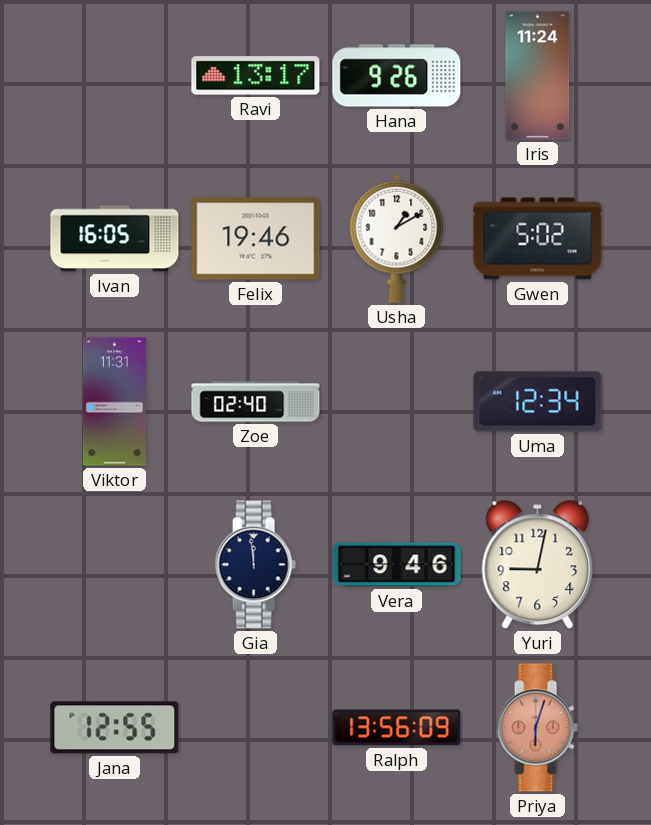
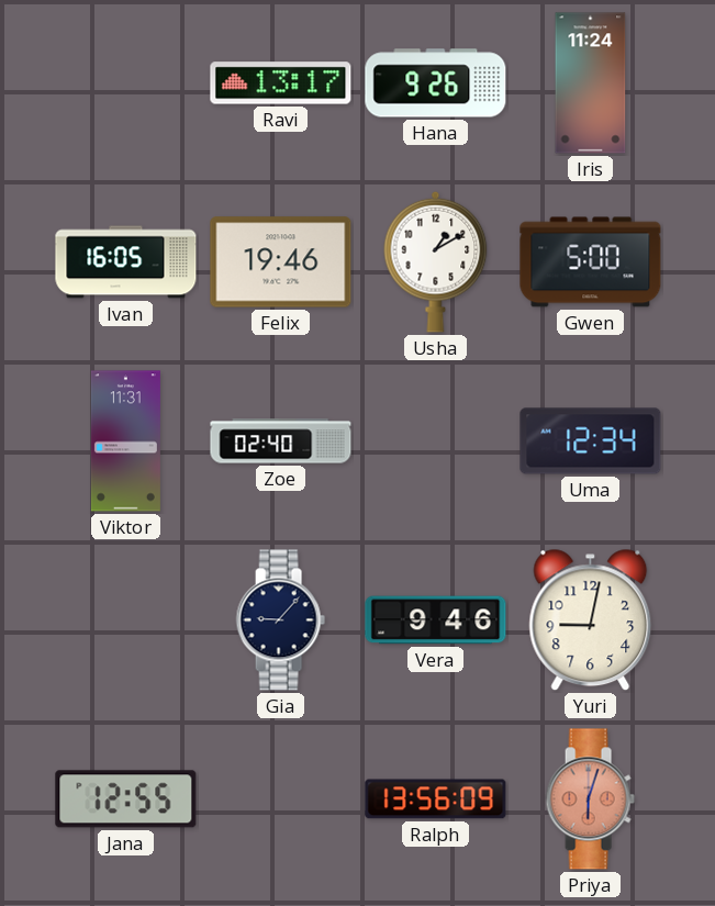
Gwen: 5:02 -> 5:00
Gia: 11:59 -> 9:07
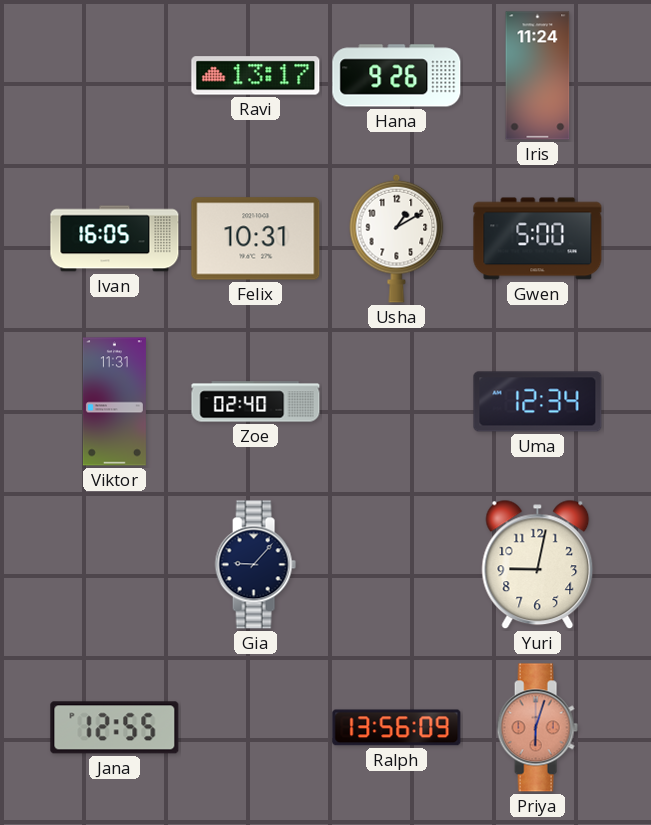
Felix: 19:46 -> 10:31
Vera: 9:46 -> none
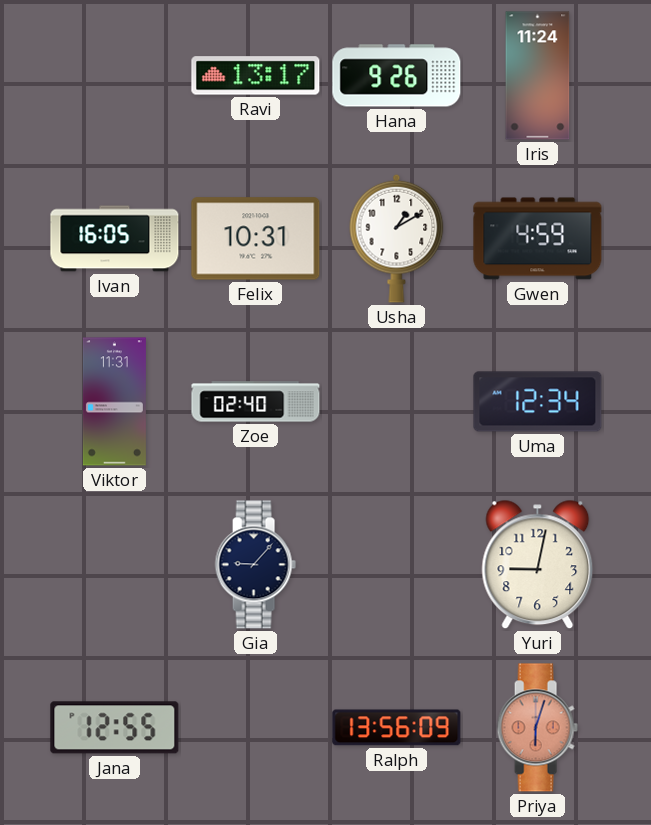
Gwen: 5:00 -> 4:59
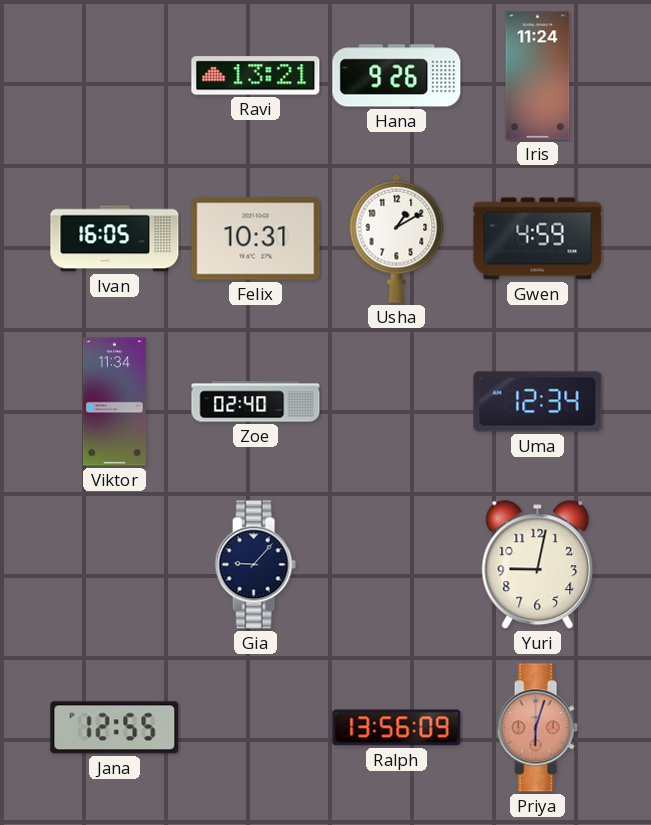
Ravi: 13:17 -> 13:21
Viktor: 11:31 -> 11:34
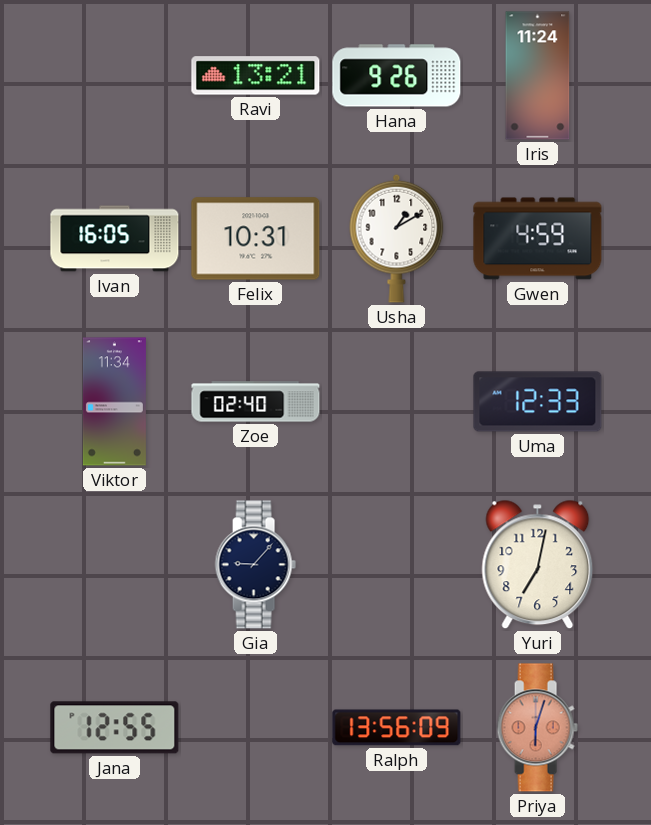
Uma: 12:34 -> 12:33
Yuri: 9:02 -> 7:02
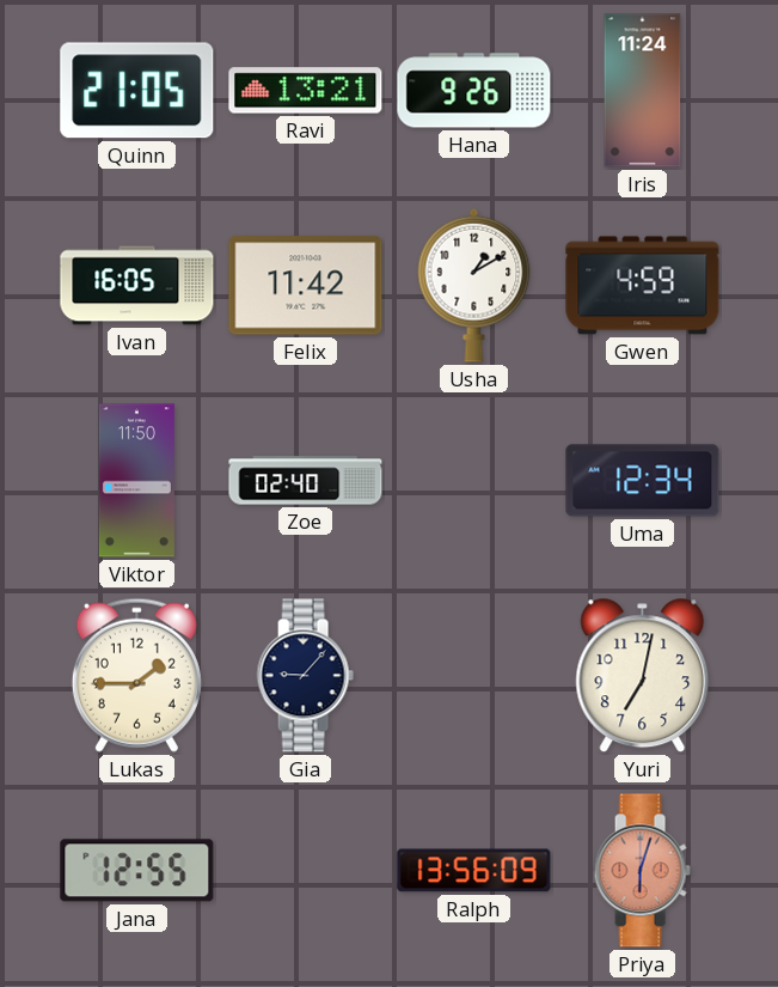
Quinn: none -> 21:05
Felix: 10:31 -> 11:42
Viktor: 11:34 -> 11:50
Uma: 12:33 -> 12:34
Lukas: none -> 1:45
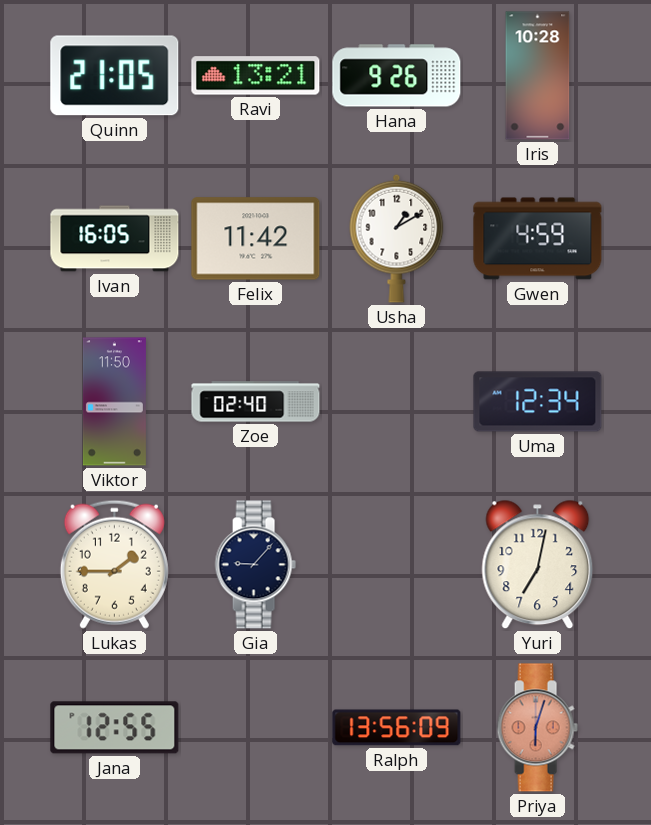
Iris: 11:24 -> 10:28
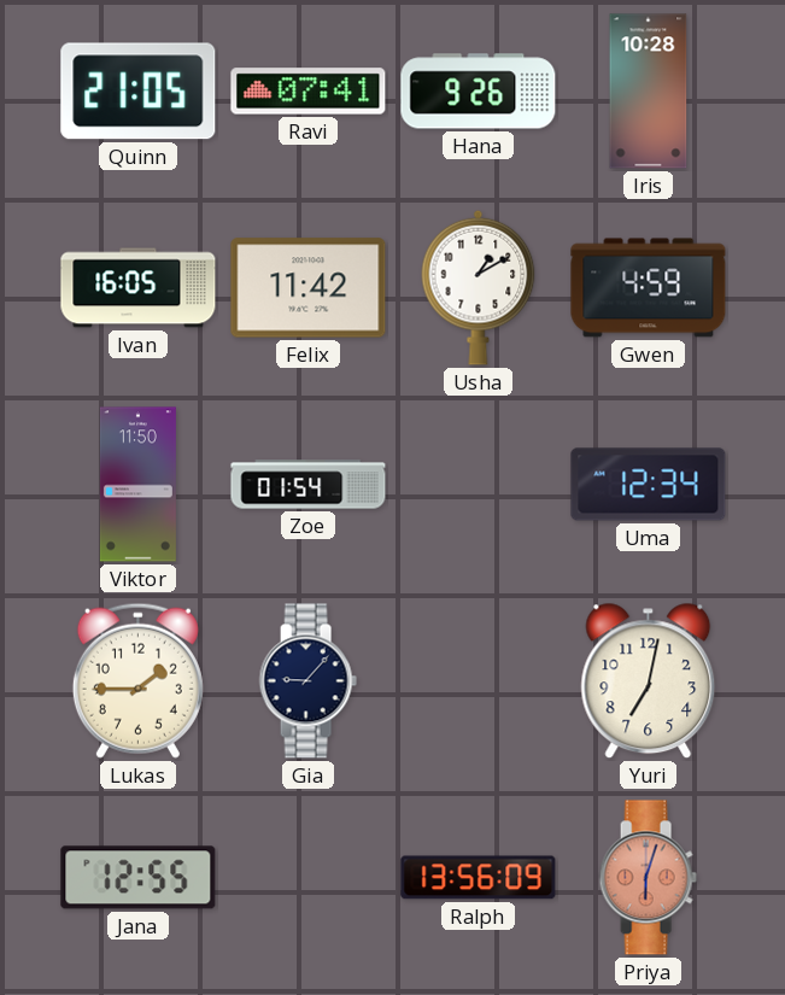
Ravi: 13:21 -> 07:41
Zoe: 02:40 -> 01:54
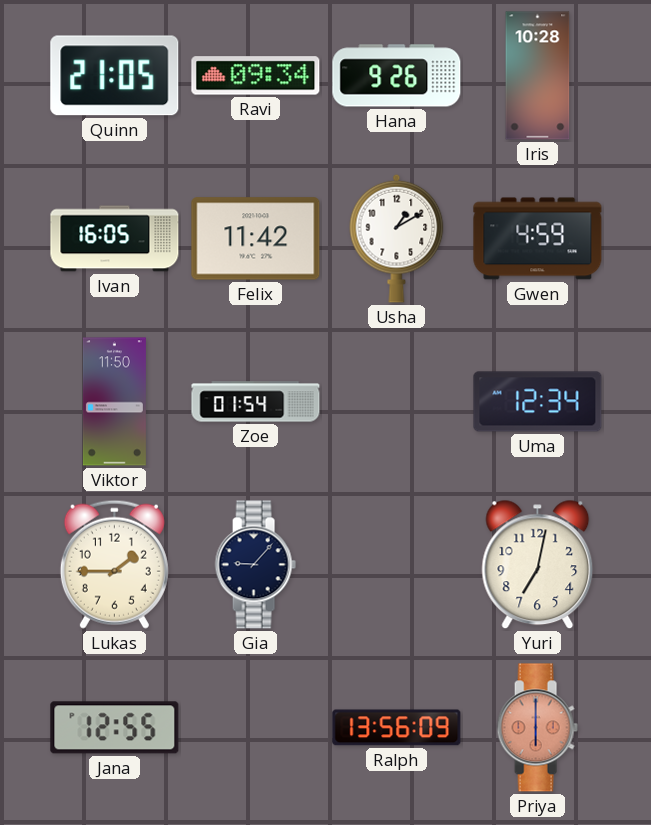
Ravi: 07:41 -> 09:34
Priya: 6:03 -> 6:00
